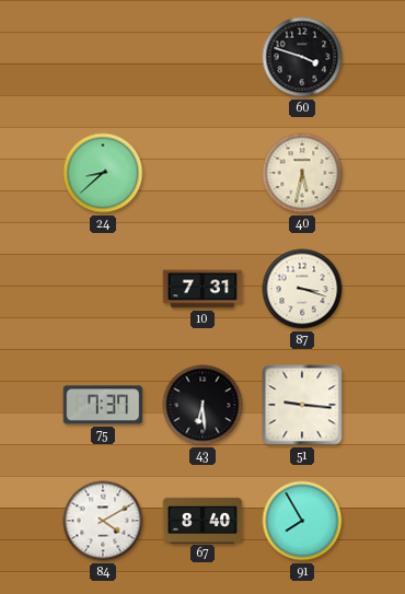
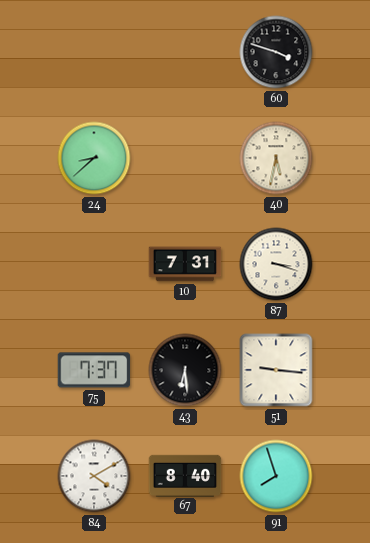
91: 7:55 -> 7:57
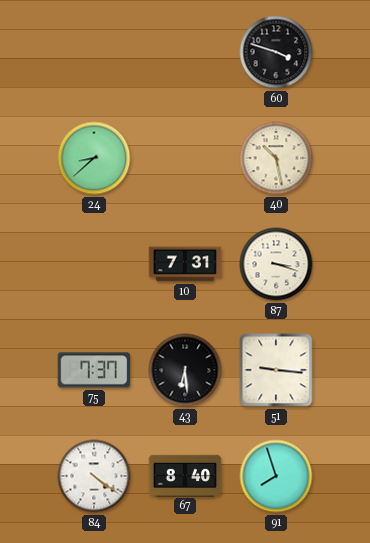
40: 5:32 -> 10:28
84: 4:10 -> 4:21
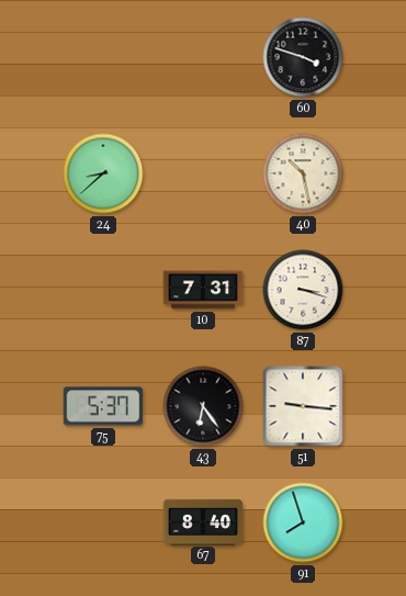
75: 7:37 -> 5:37
43: 6:29 -> 6:24
84: 4:21 -> none
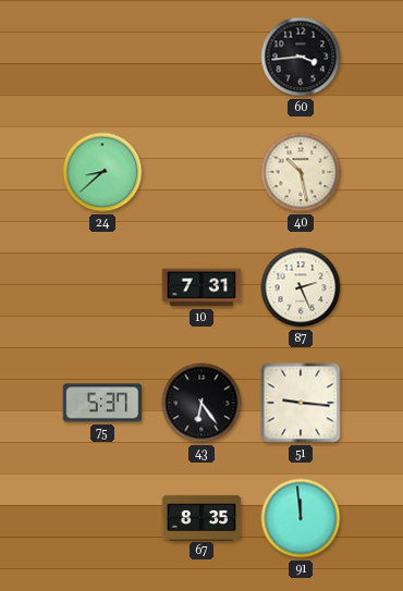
60: 3:48 -> 3:44
87: 3:18 -> 2:26
67: 8:40 -> 8:35
91: 7:57 -> 11:59
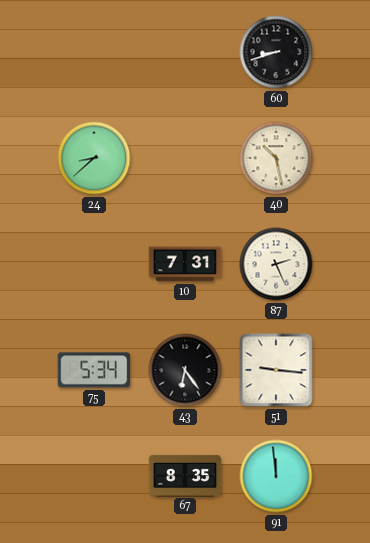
60: 3:44 -> 8:42
75: 5:37 -> 5:34
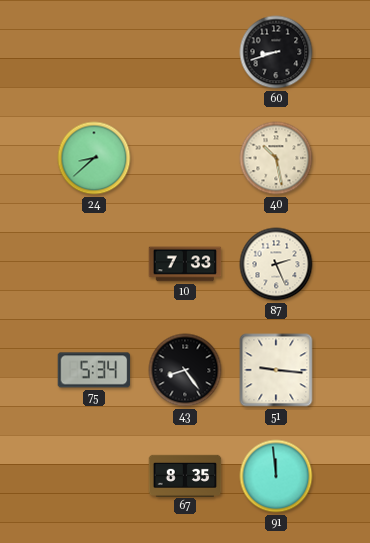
10: 7:31 -> 7:33
43: 6:24 -> 8:24
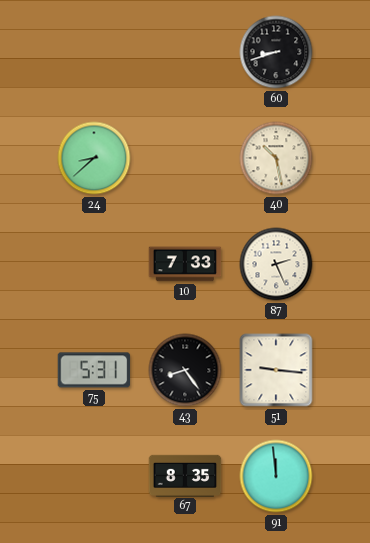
75: 5:34 -> 5:31
